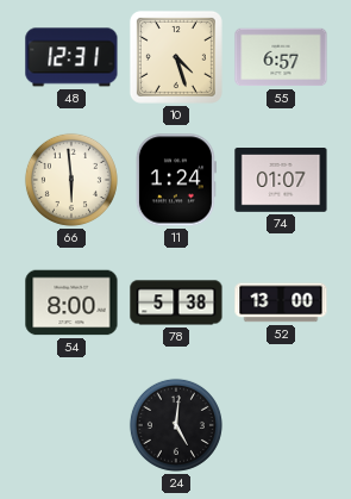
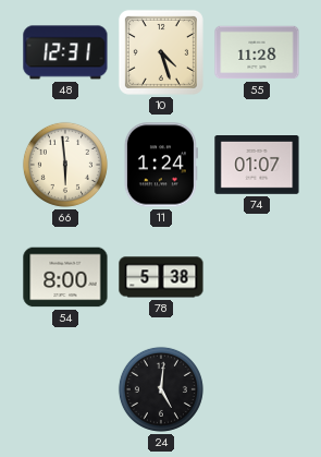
55: 6:57 -> 11:28
52: 13:00 -> none
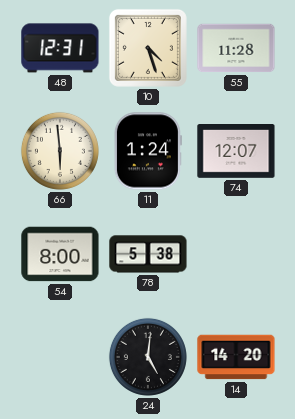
74: 01:07 -> 12:07
14: none -> 14:20
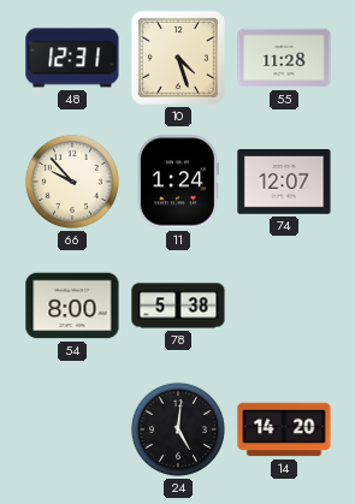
66: 5:59 -> 9:53
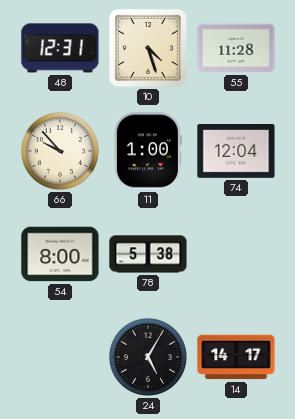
11: 1:24 -> 1:00
74: 12:07 -> 12:04
24: 5:01 -> 5:05
14: 14:20 -> 14:17
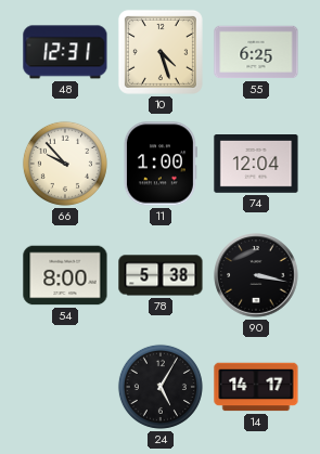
55: 11:28 -> 6:25
90: none -> 3:17
